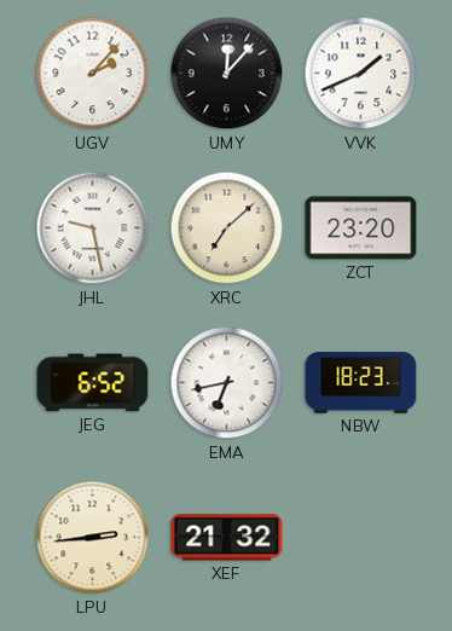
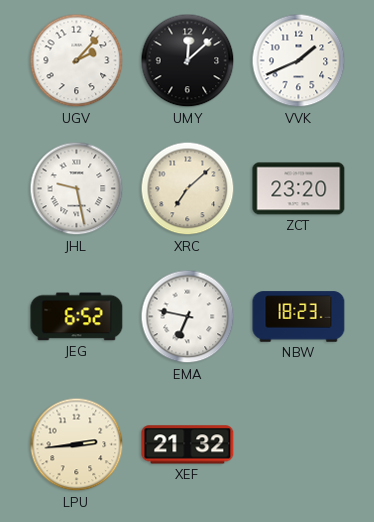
UMY: 12:07 -> 12:08
EMA: 6:43 -> 6:47
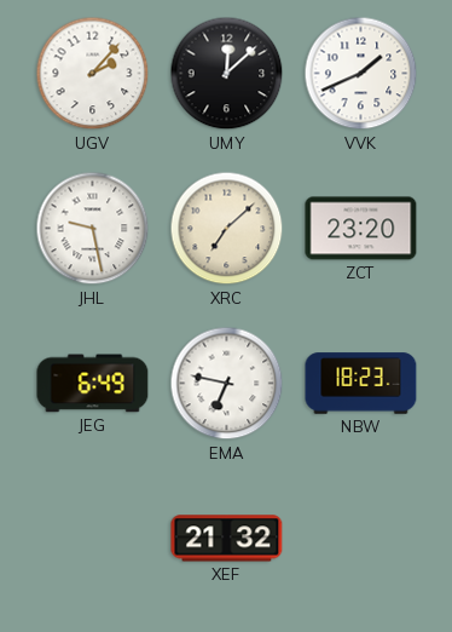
JEG: 6:52 -> 6:49
LPU: 2:44 -> none
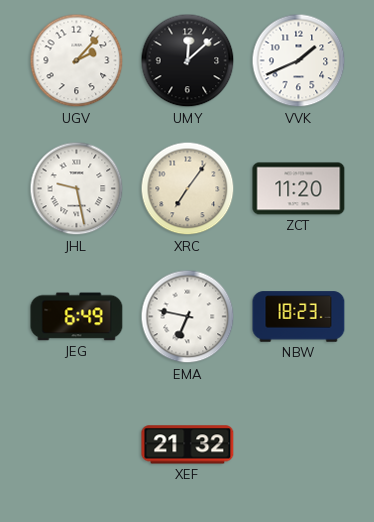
XRC: 7:08 -> 7:06
ZCT: 23:20 -> 11:20
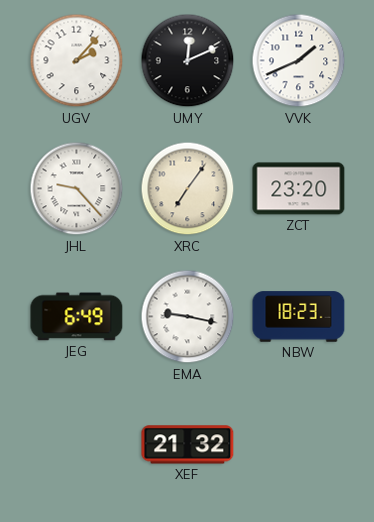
UMY: 12:08 -> 12:11
JHL: 9:28 -> 9:23
ZCT: 11:20 -> 23:20
EMA: 6:47 -> 9:17
